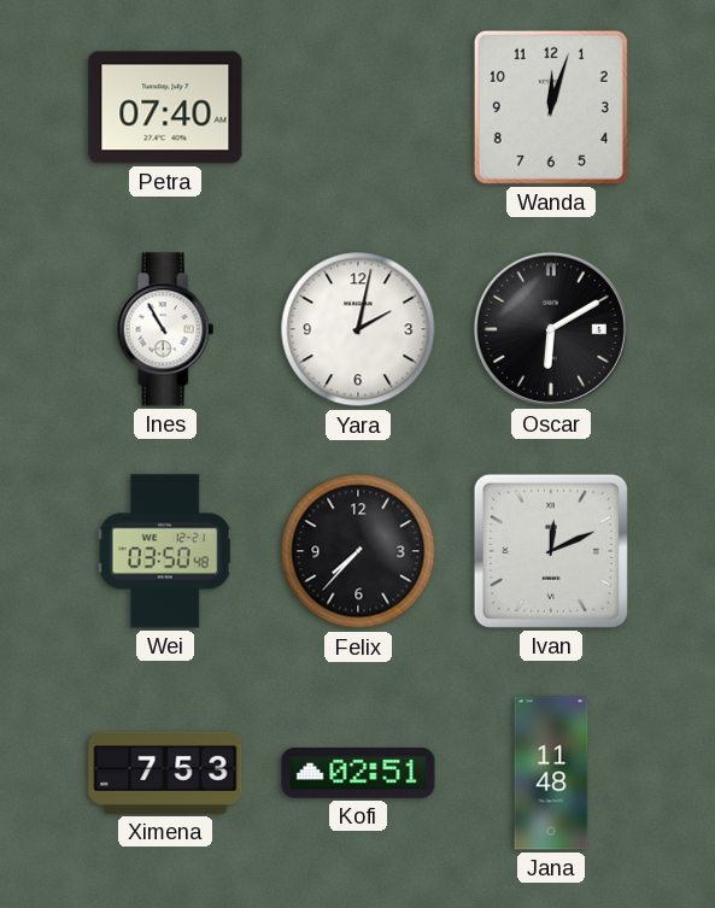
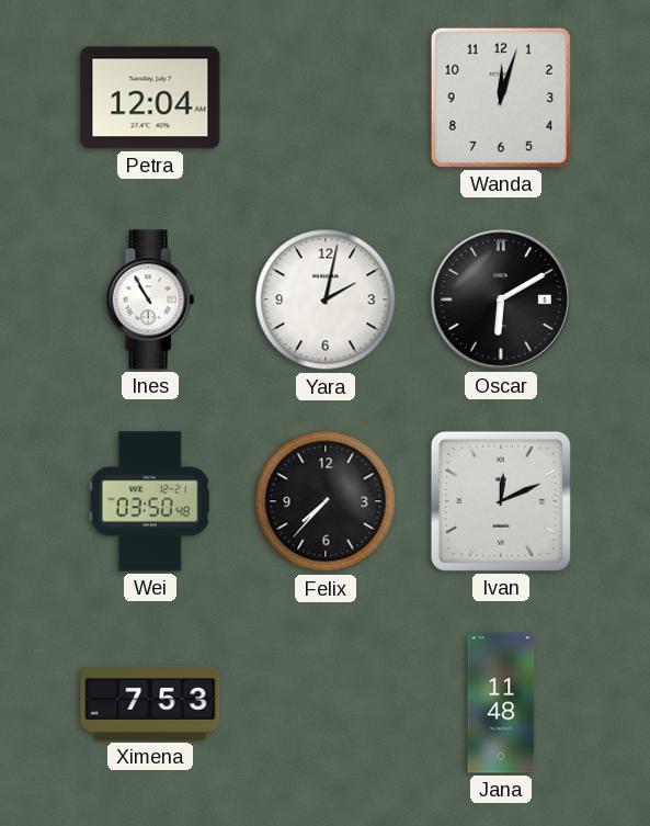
Petra: 07:40 -> 12:04
Kofi: 02:51 -> none
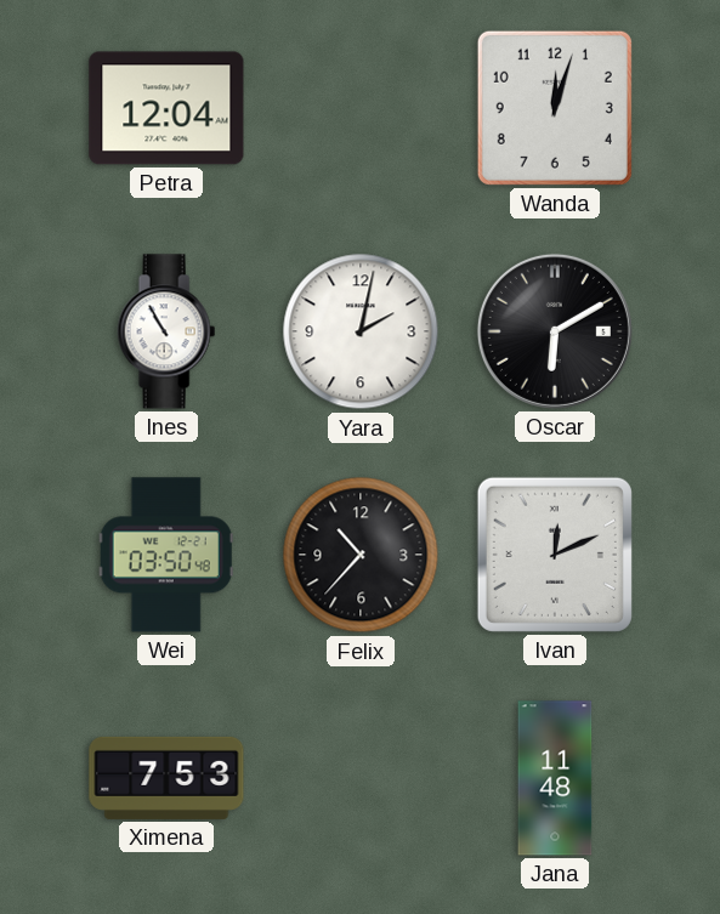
Felix: 7:37 -> 10:37
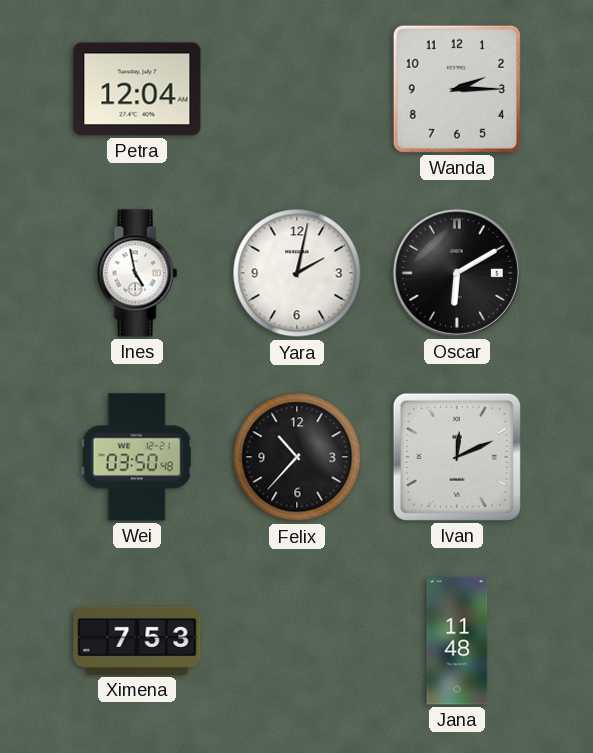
Wanda: 12:03 -> 2:15
Ines: 10:55 -> 4:58
